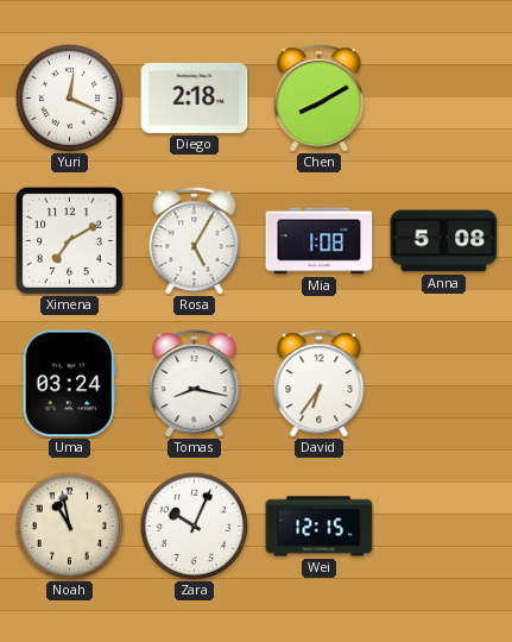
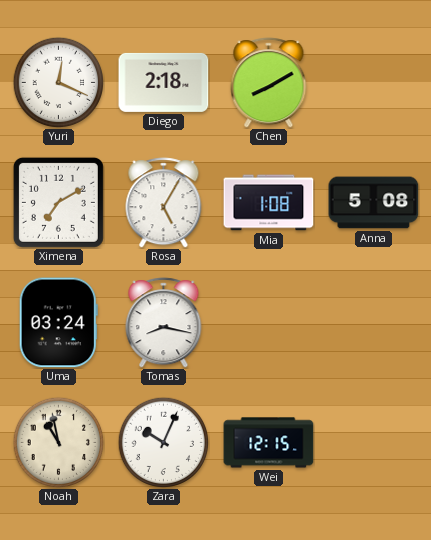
David: 6:36 -> none
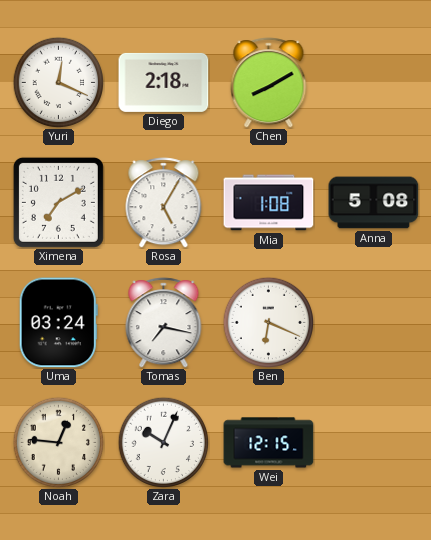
Tomas: 8:17 -> 7:17
Ben: none -> 6:19
Noah: 10:58 -> 12:46
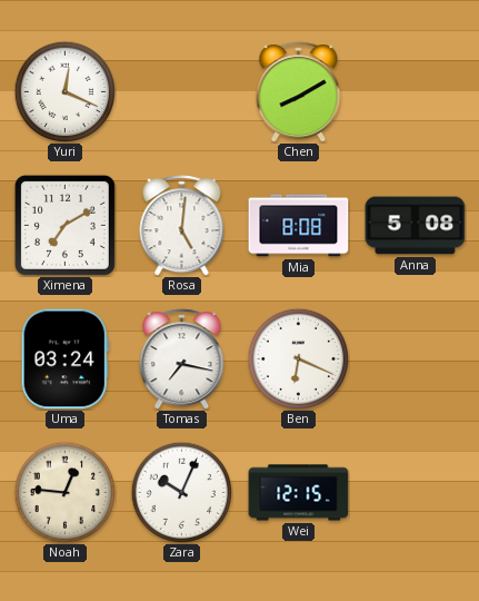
Diego: 2:18 -> none
Rosa: 5:05 -> 5:01
Mia: 1:08 -> 8:08
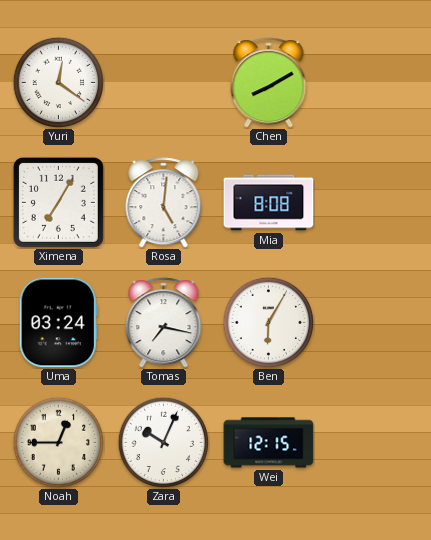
Yuri: 12:19 -> 12:21
Ximena: 7:10 -> 7:05
Anna: 5:08 -> none
Ben: 6:19 -> 6:05
Noah: 12:46 -> 12:45
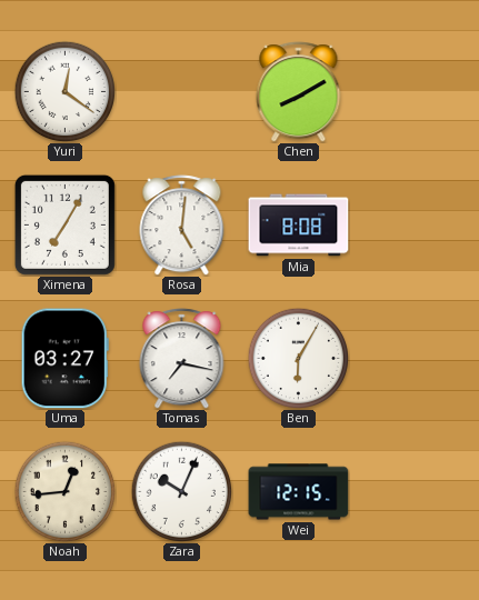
Uma: 03:24 -> 03:27
Noah: 12:45 -> 12:44
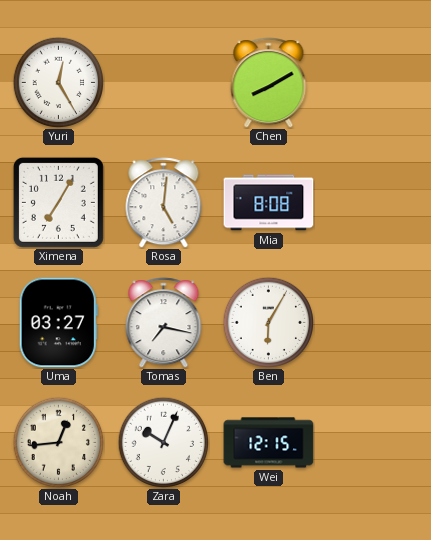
Yuri: 12:21 -> 12:25
